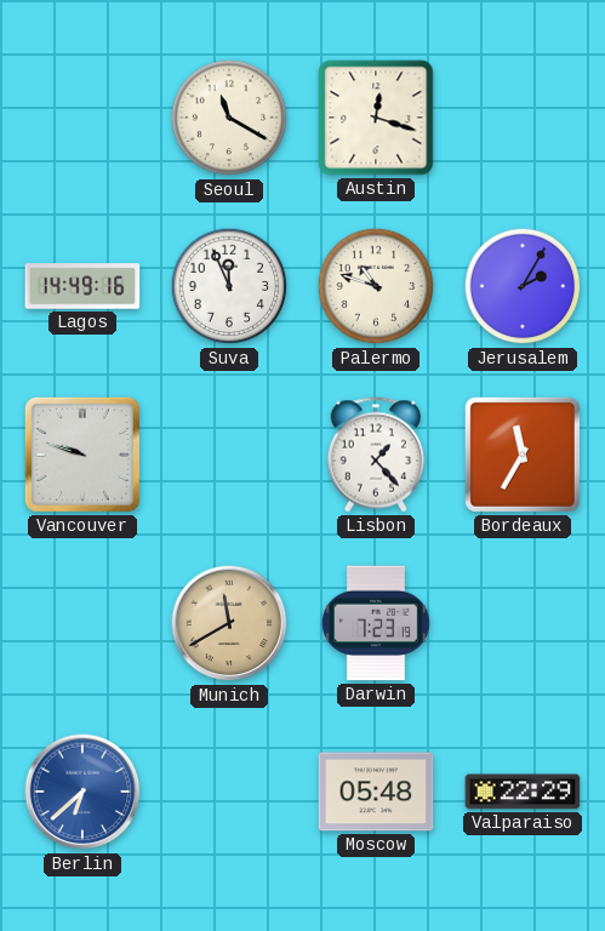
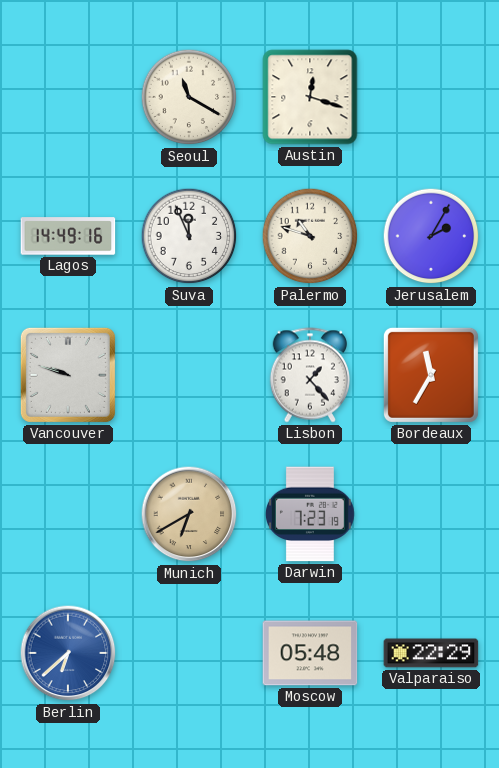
Munich: 11:40 -> 6:40
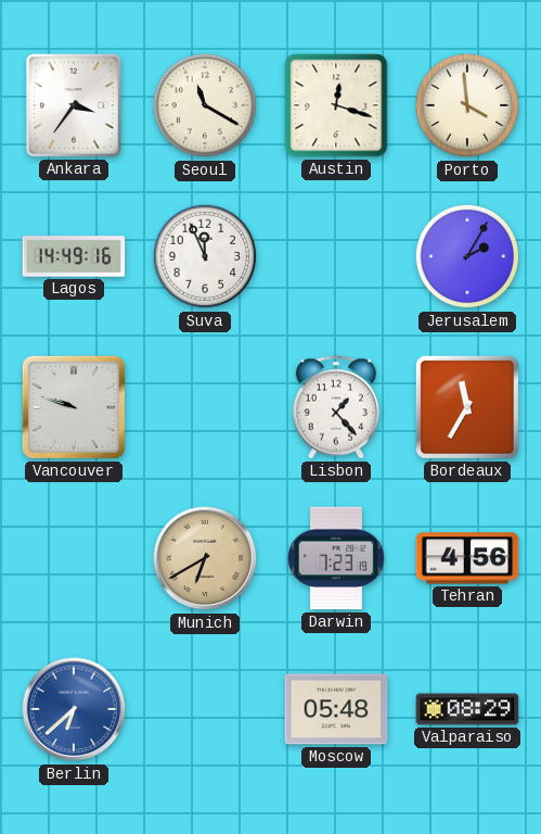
Ankara: none -> 3:36
Porto: none -> 3:59
Palermo: 10:48 -> none
Tehran: none -> 4:56
Valparaiso: 22:29 -> 08:29
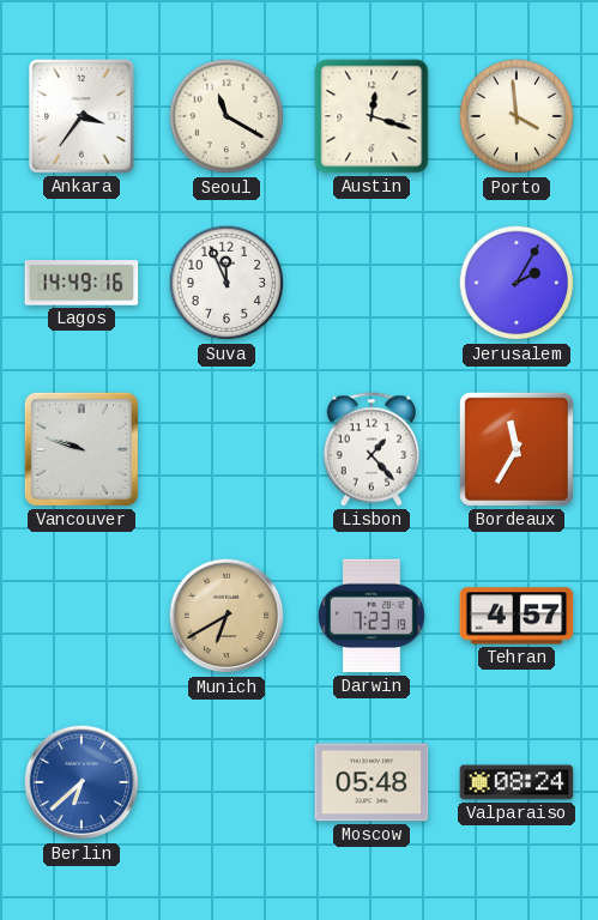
Tehran: 4:56 -> 4:57
Valparaiso: 08:29 -> 08:24
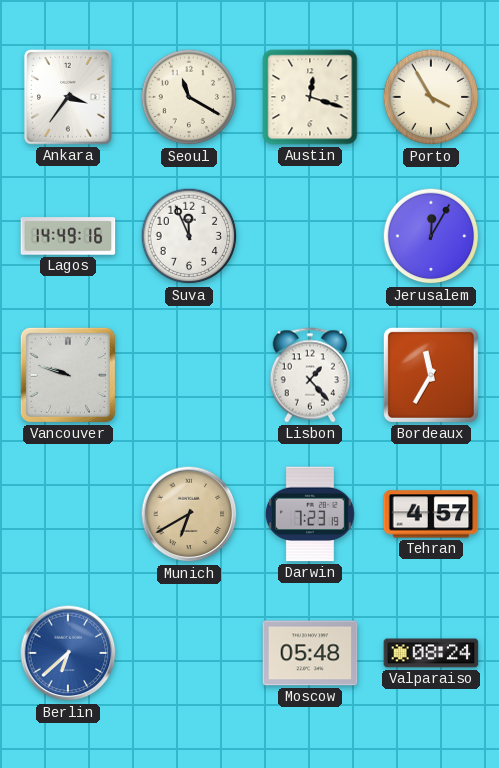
Porto: 3:59 -> 3:55
Jerusalem: 2:05 -> 12:05
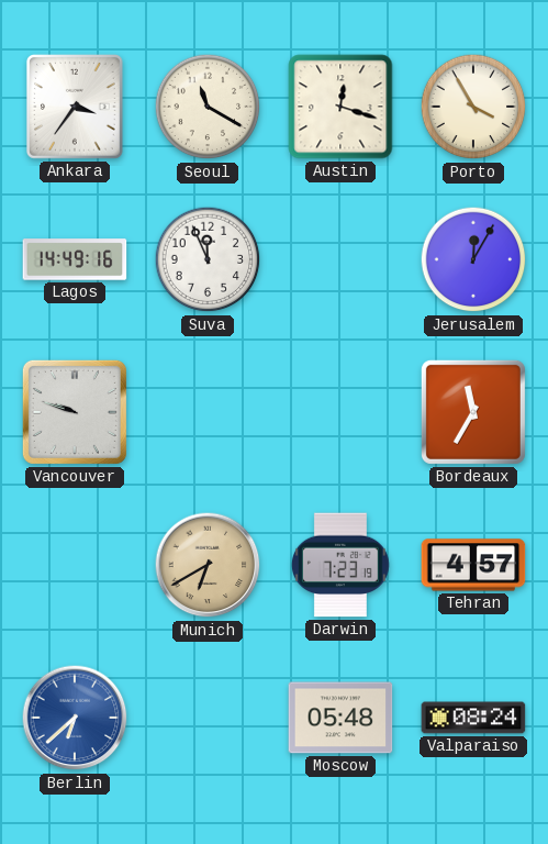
Lisbon: 1:23 -> none
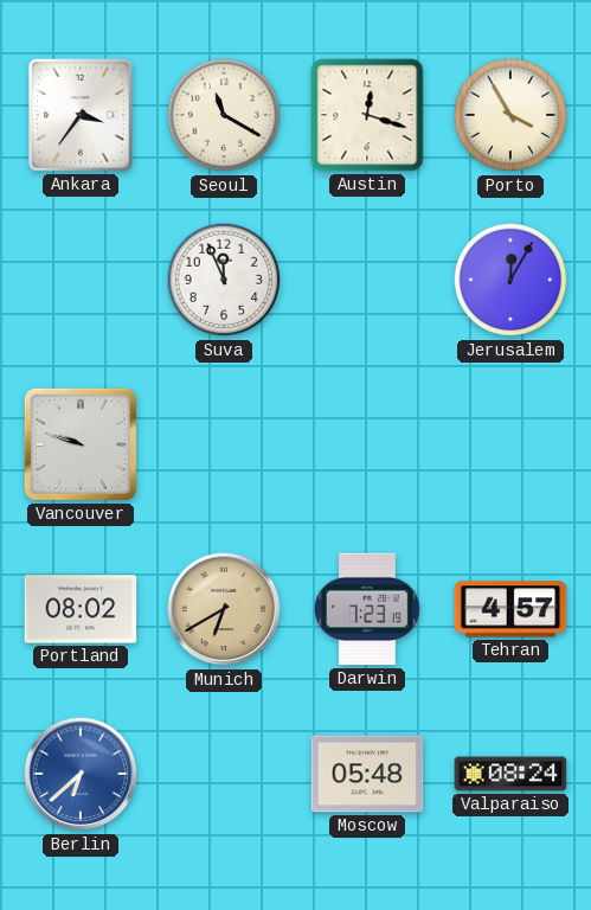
Lagos: 14:49 -> none
Bordeaux: 11:35 -> none
Portland: none -> 08:02
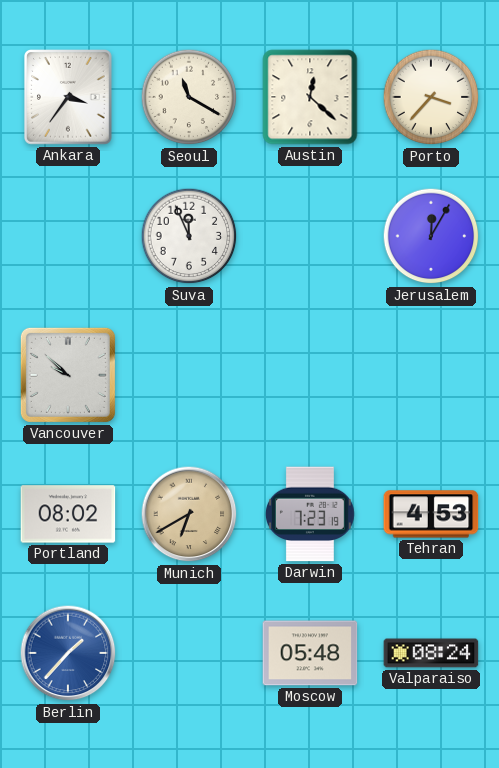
Austin: 12:18 -> 12:22
Porto: 3:55 -> 3:37
Vancouver: 9:48 -> 9:52
Tehran: 4:57 -> 4:53
Berlin: 6:38 -> 1:37
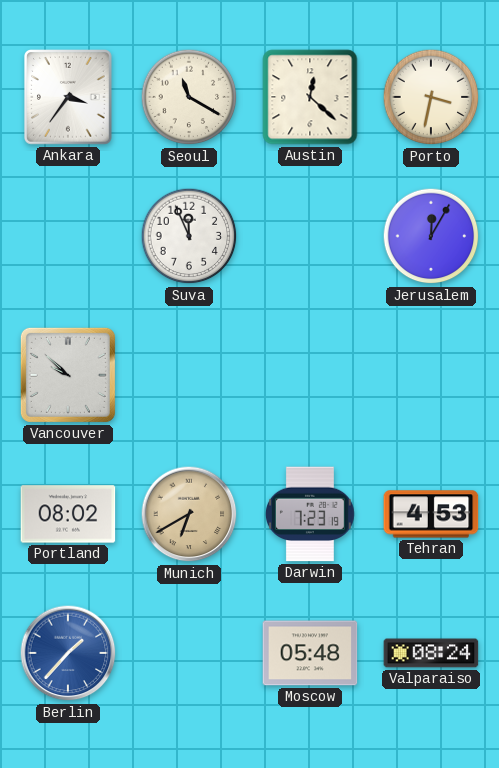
Porto: 3:37 -> 3:32
